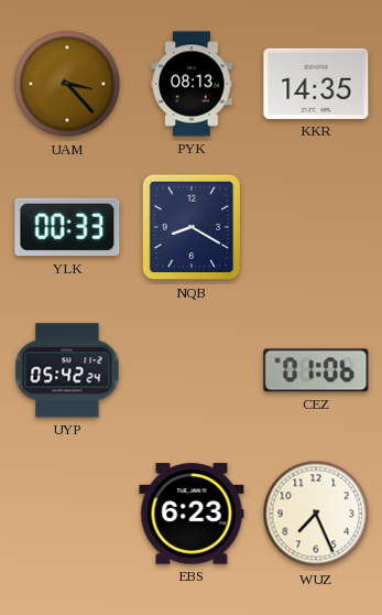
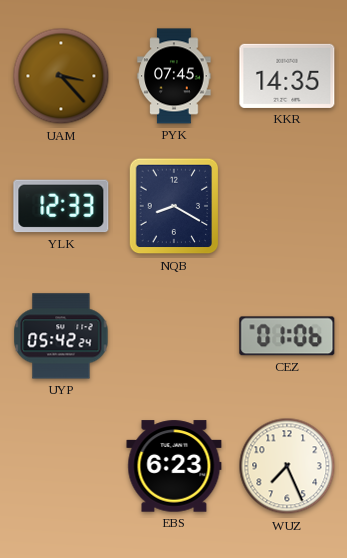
PYK: 08:13 -> 07:45
YLK: 00:33 -> 12:33
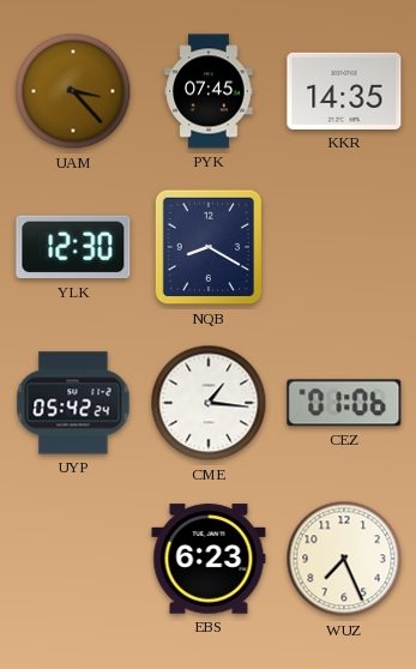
YLK: 12:33 -> 12:30
CME: none -> 1:16
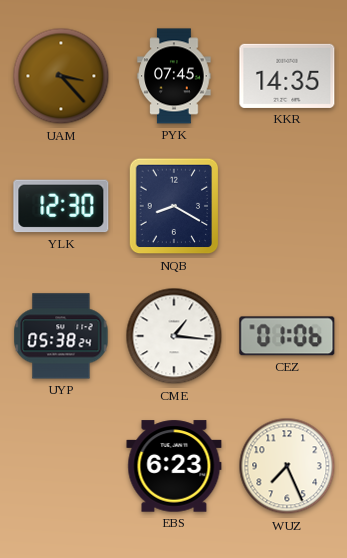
UYP: 05:42 -> 05:38
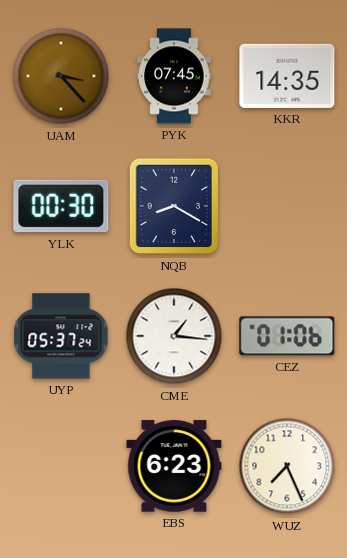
YLK: 12:30 -> 00:30
UYP: 05:38 -> 05:37
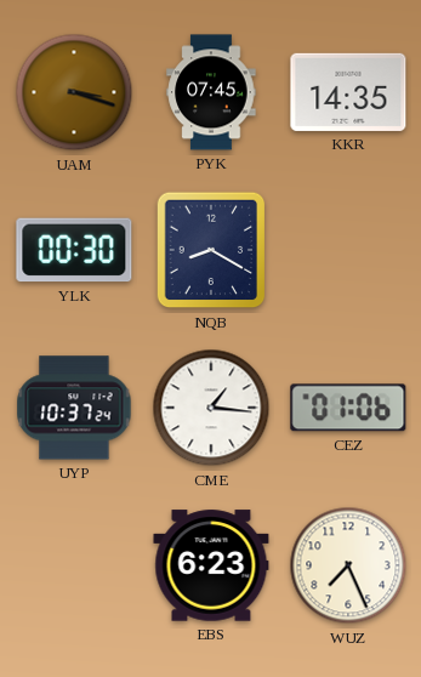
UAM: 3:23 -> 3:18
UYP: 05:37 -> 10:37
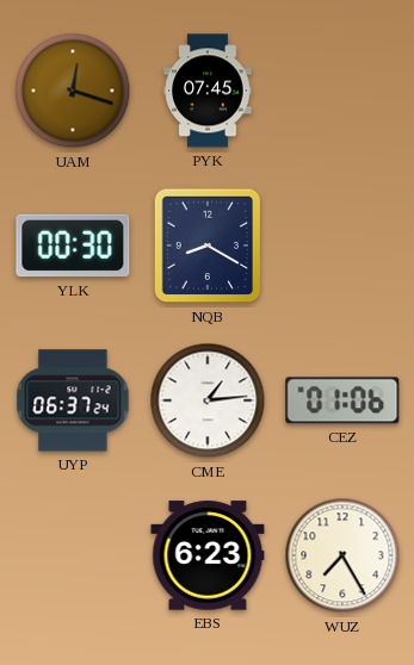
UAM: 3:18 -> 12:18
KKR: 14:35 -> none
UYP: 10:37 -> 06:37
CME: 1:16 -> 1:14
WUZ: 7:26 -> 7:25
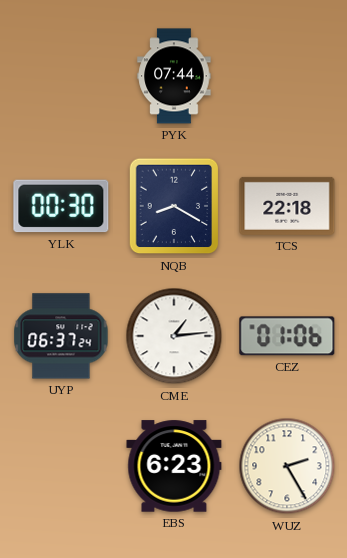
UAM: 12:18 -> none
PYK: 07:45 -> 07:44
TCS: none -> 22:18
WUZ: 7:25 -> 2:25
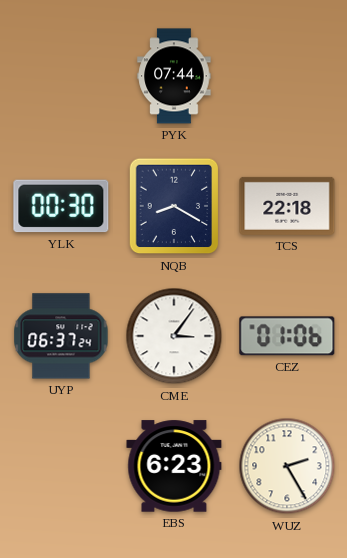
CME: 1:14 -> 3:06
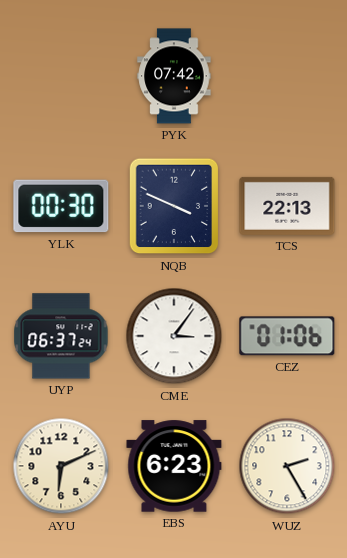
PYK: 07:44 -> 07:42
NQB: 8:20 -> 3:49
TCS: 22:18 -> 22:13
AYU: none -> 6:11
